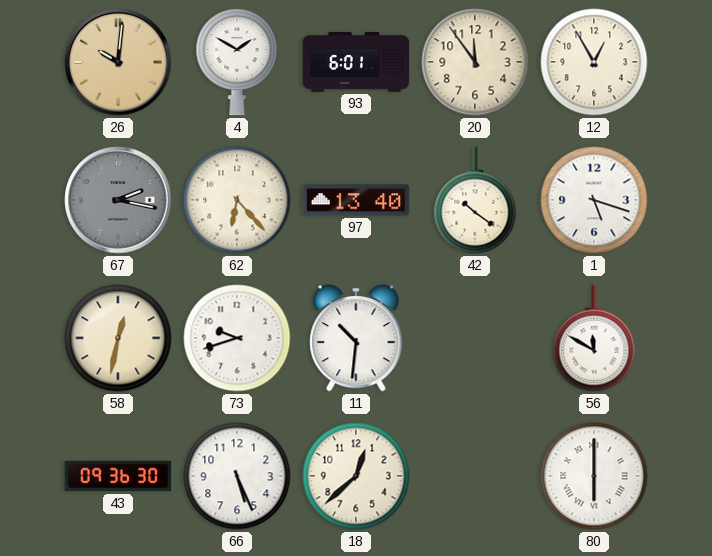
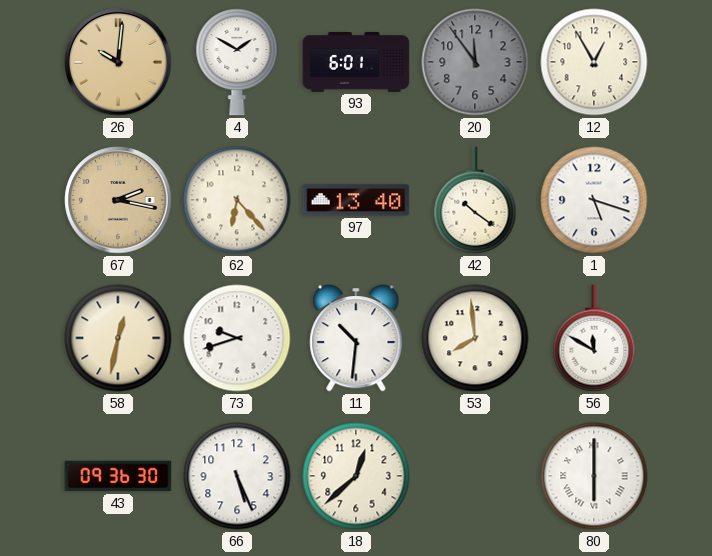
20 dial: cream -> grey
67 dial: grey -> champagne
53: none -> 7:59
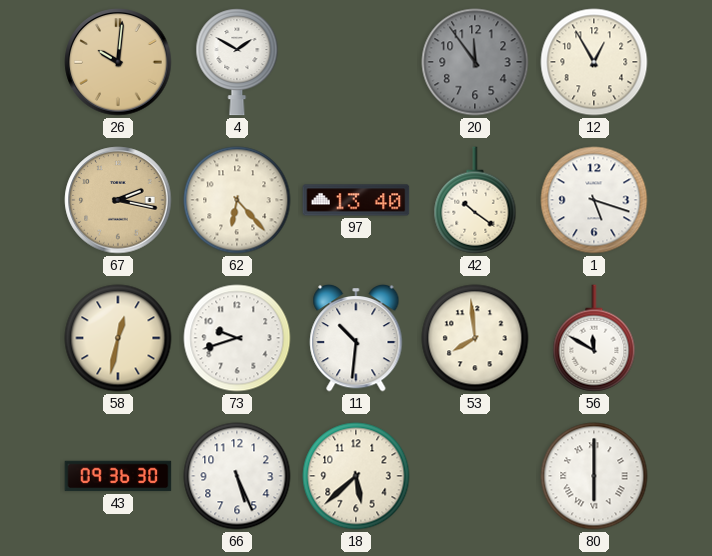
93: 6:01 -> none
18: 12:38 -> 5:38
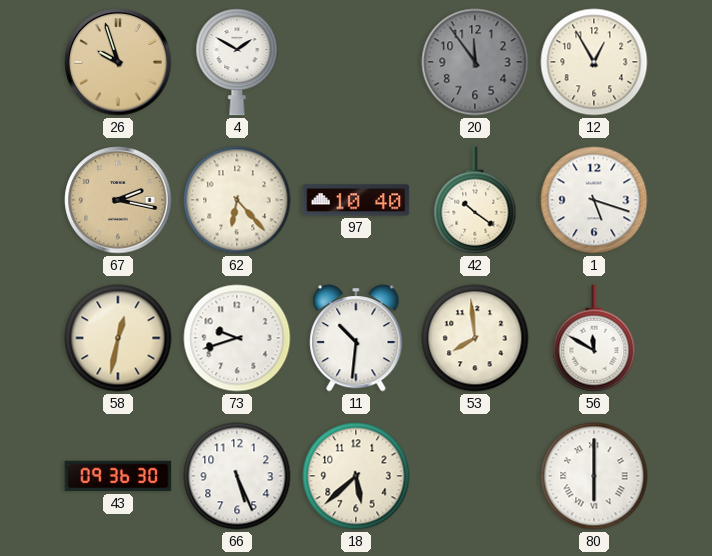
26: 10:01 -> 9:57
97: 13:40 -> 10:40
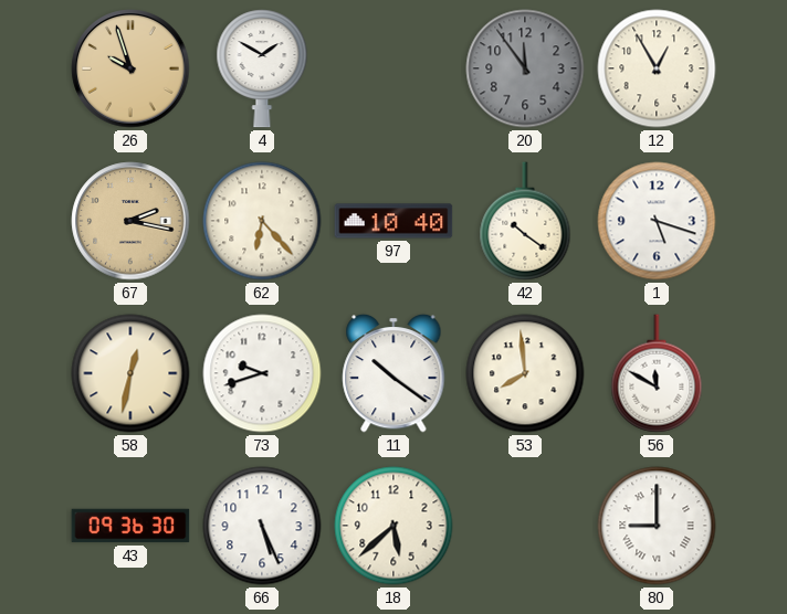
11: 10:31 -> 10:21
80: 6:00 -> 9:00
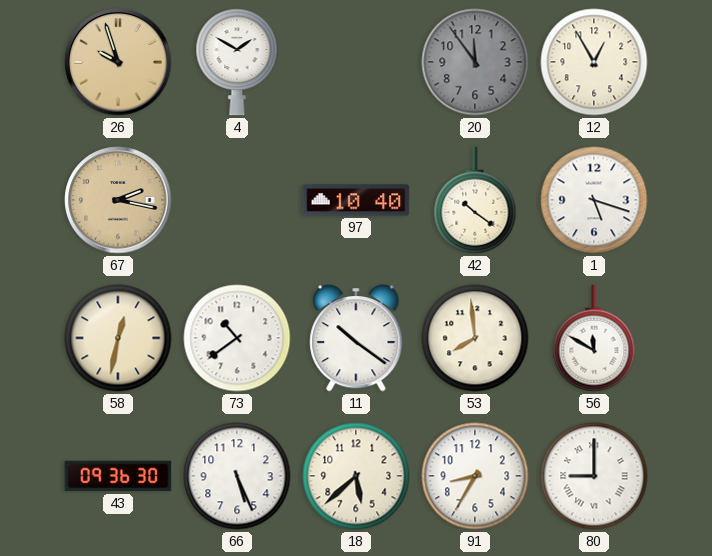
62: 6:23 -> none
73: 9:42 -> 10:39
91: none -> 8:35
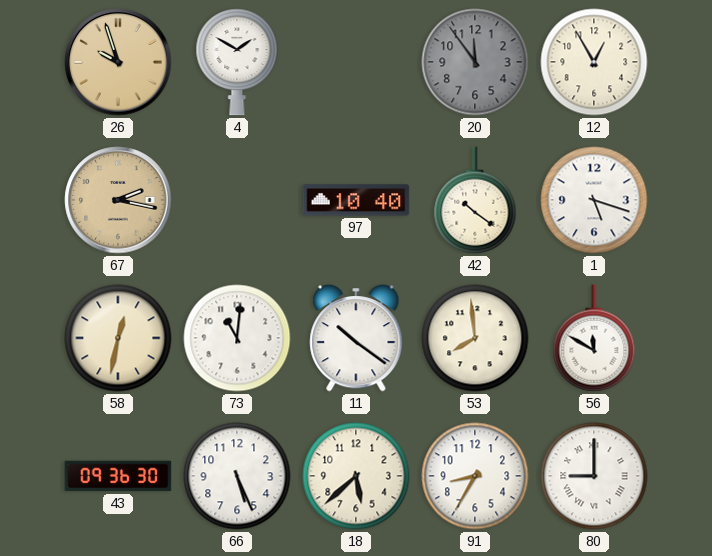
73: 10:39 -> 11:01
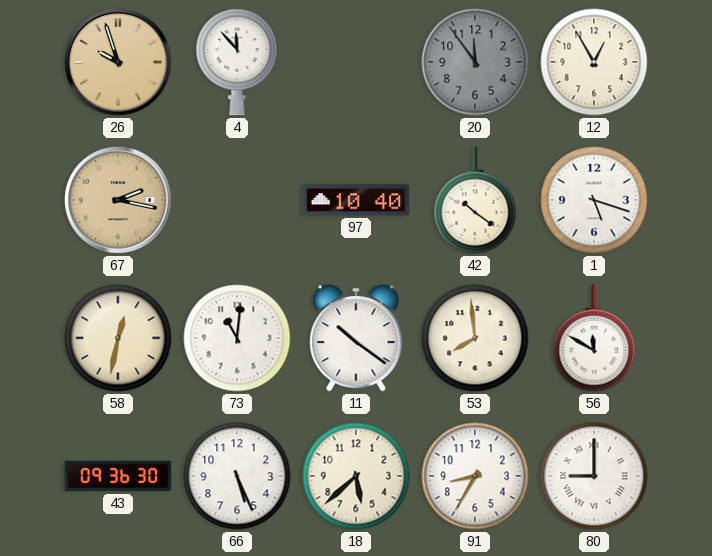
4: 1:50 -> 11:53
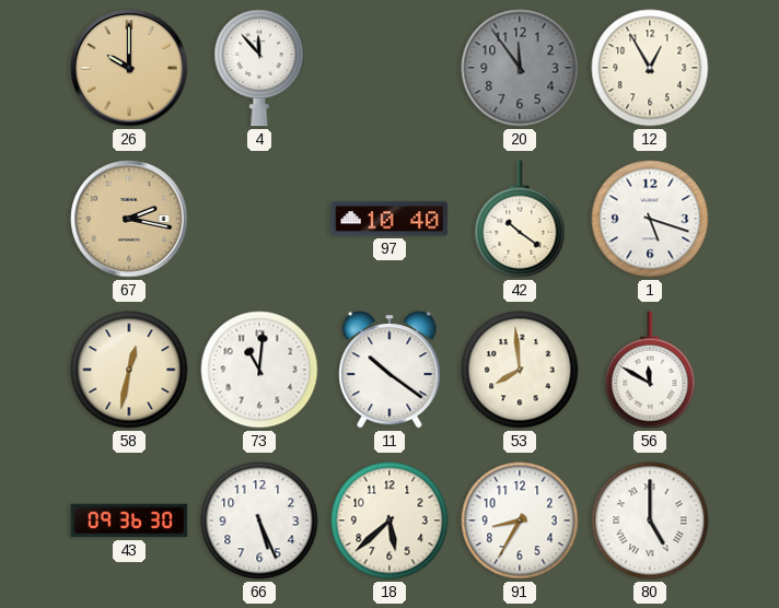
26: 9:57 -> 10:00
80: 9:00 -> 5:00
